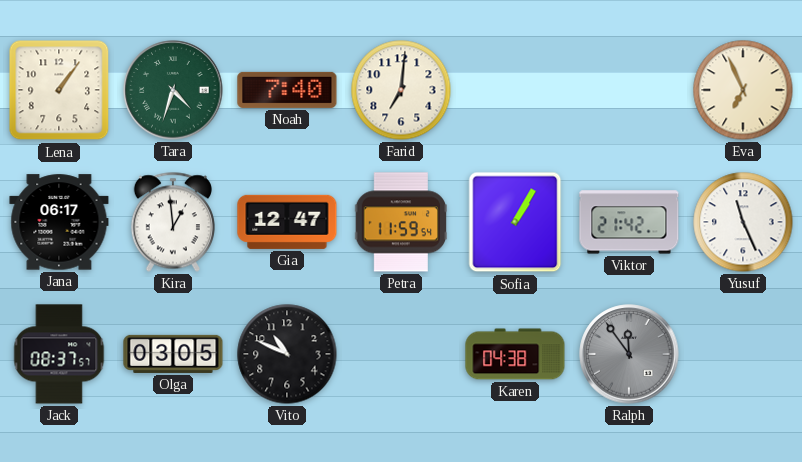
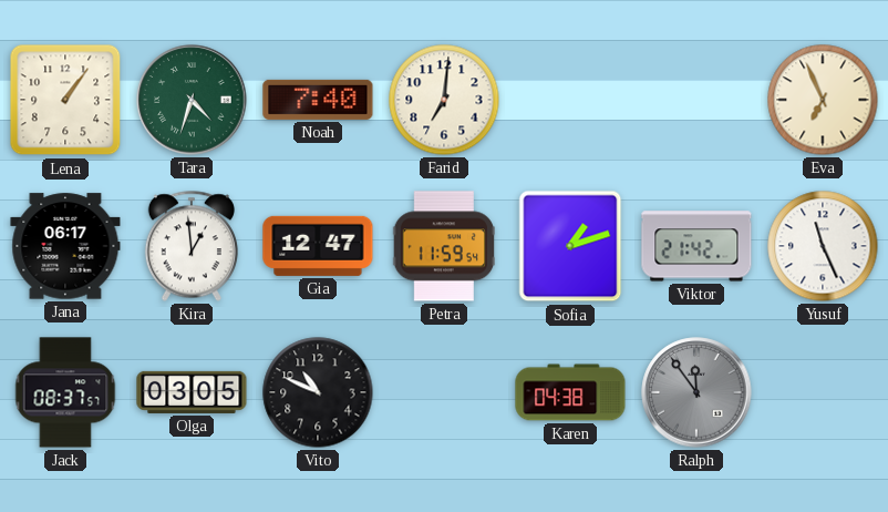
Sofia: 1:05 -> 1:12
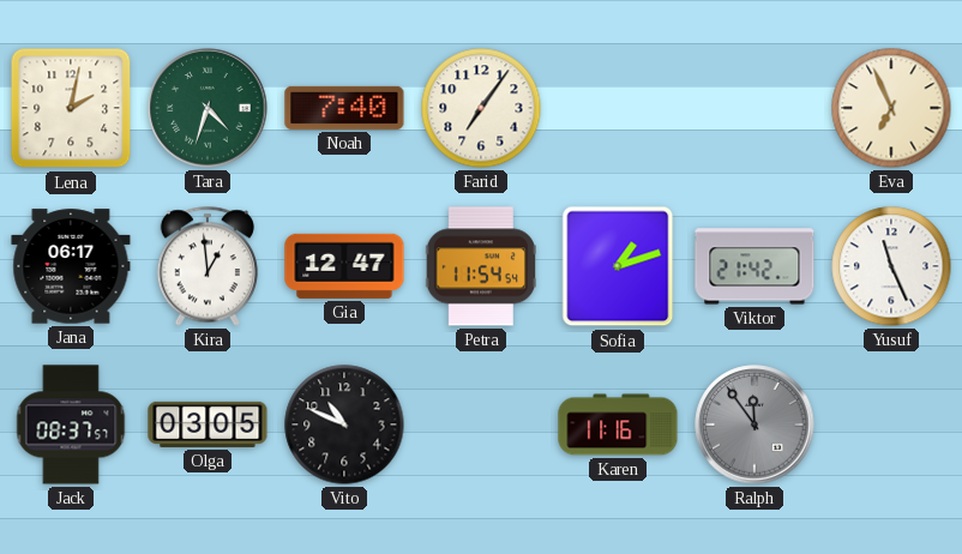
Lena: 1:06 -> 2:02
Farid: 7:01 -> 7:06
Petra: 11:59 -> 11:54
Karen: 04:38 -> 11:16
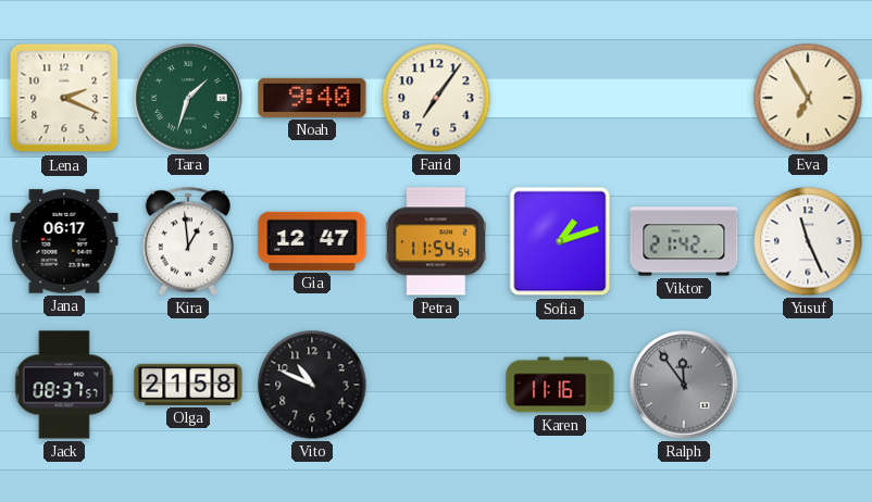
Lena: 2:02 -> 2:19
Tara: 4:33 -> 1:33
Noah: 7:40 -> 9:40
Eva: 6:56 -> 6:55
Olga: 03:05 -> 21:58
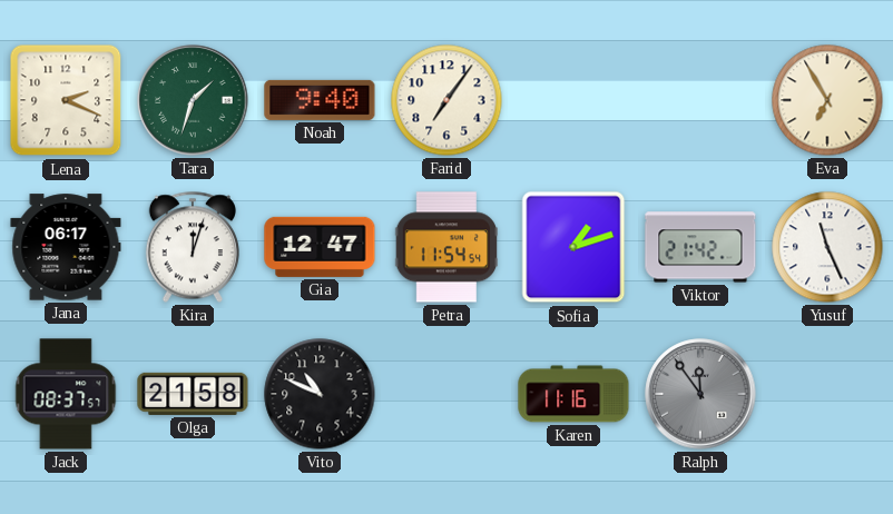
Kira: 12:59 -> 12:03
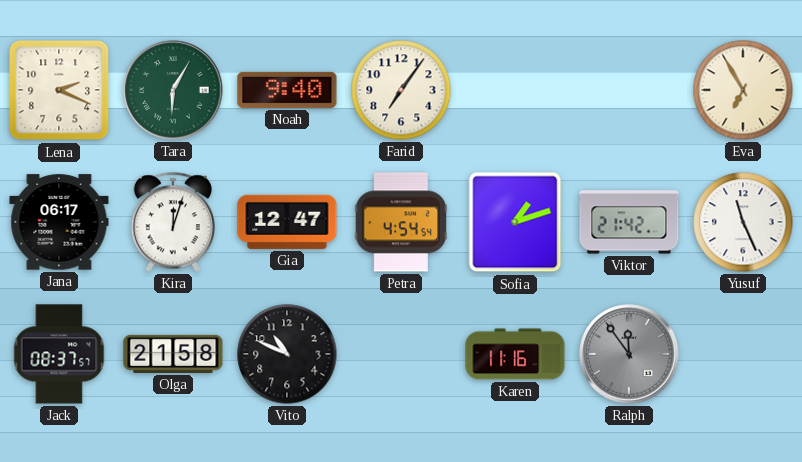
Tara: 1:33 -> 6:05
Petra: 11:54 -> 4:54
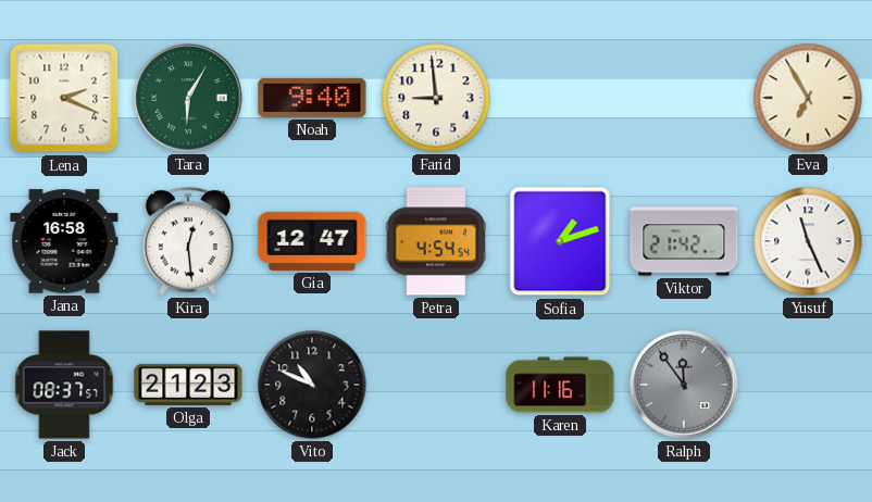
Farid: 7:06 -> 8:59
Jana: 06:17 -> 16:58
Kira: 12:03 -> 12:29
Olga: 21:58 -> 21:23
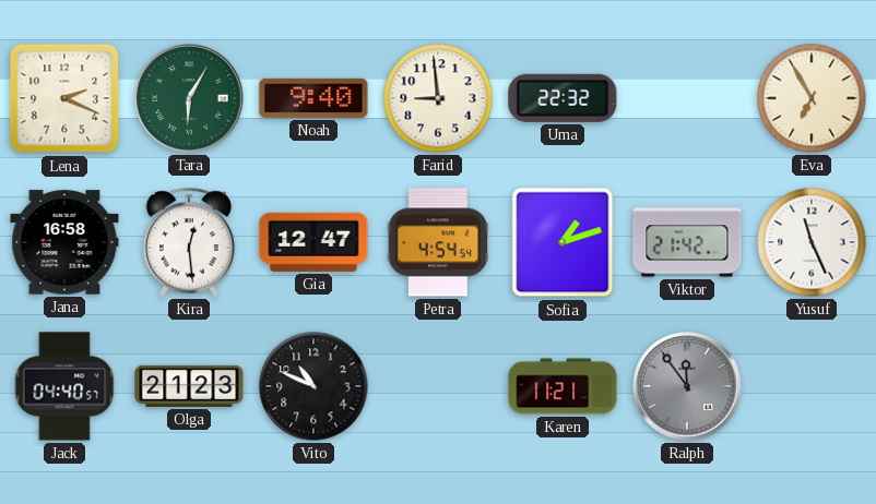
Uma: none -> 22:32
Jack: 08:37 -> 04:40
Karen: 11:16 -> 11:21
